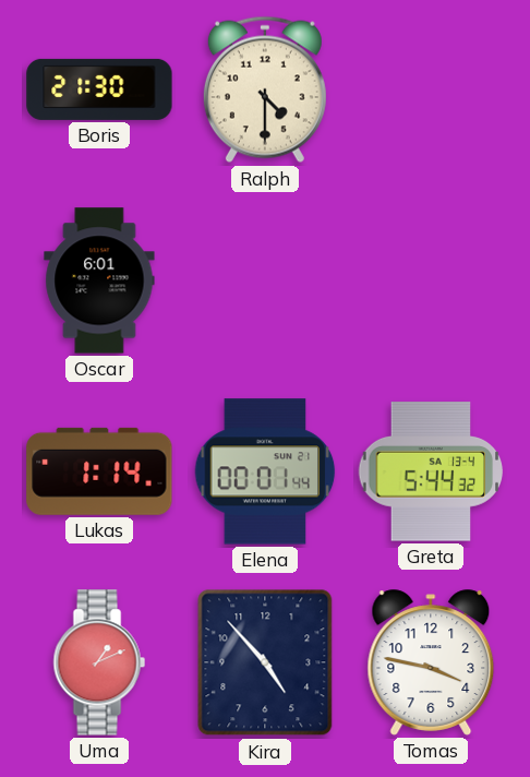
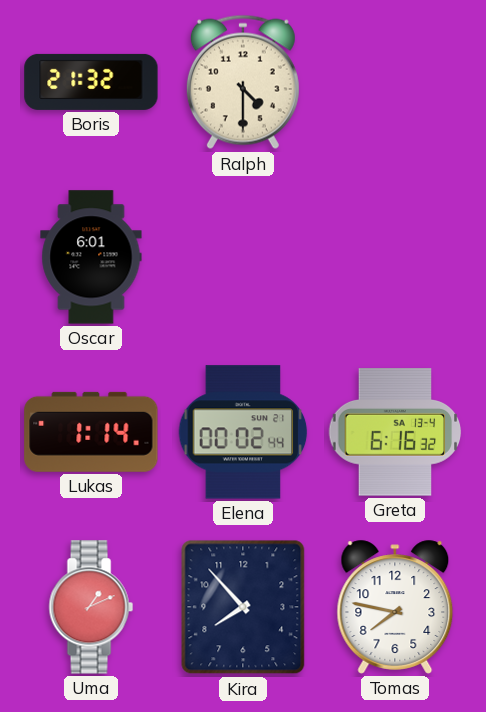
Boris: 21:30 -> 21:32
Elena: 00:01 -> 00:02
Greta: 5:44 -> 6:16
Kira: 4:53 -> 7:53
Tomas: 3:47 -> 7:47
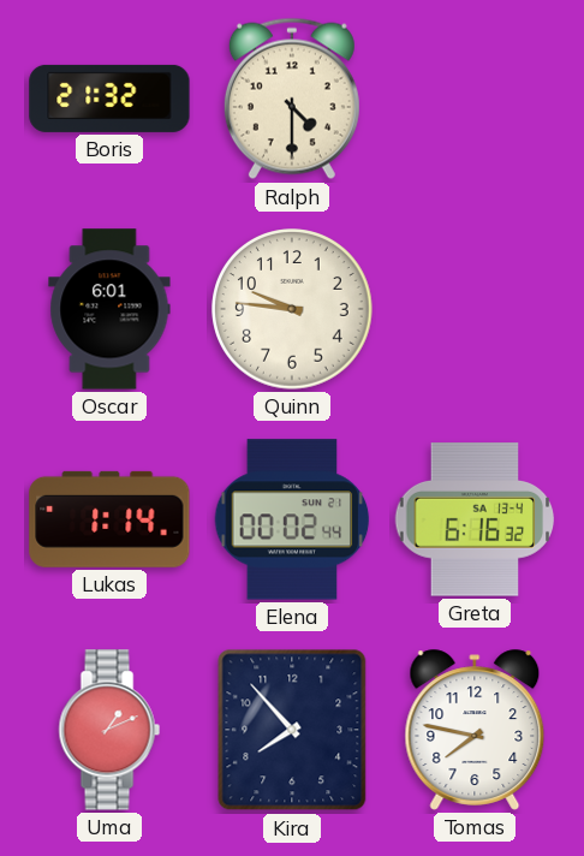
Quinn: none -> 9:46
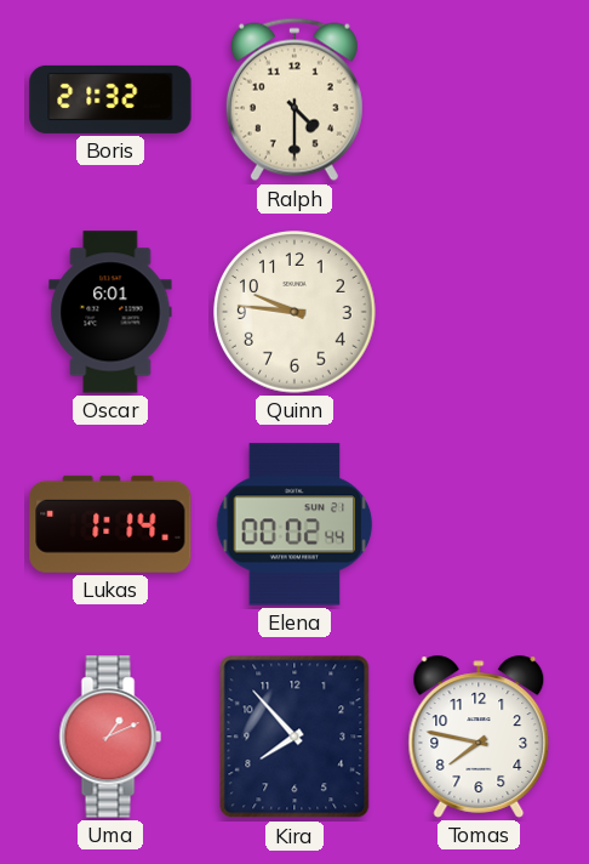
Greta: 6:16 -> none
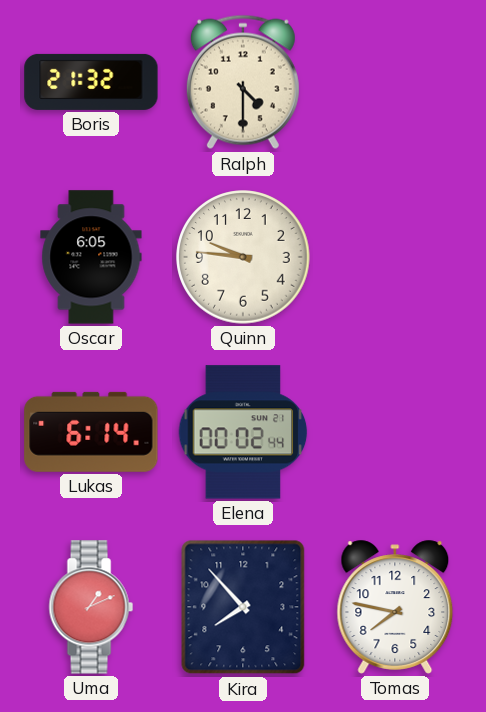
Oscar: 6:01 -> 6:05
Lukas: 1:14 -> 6:14
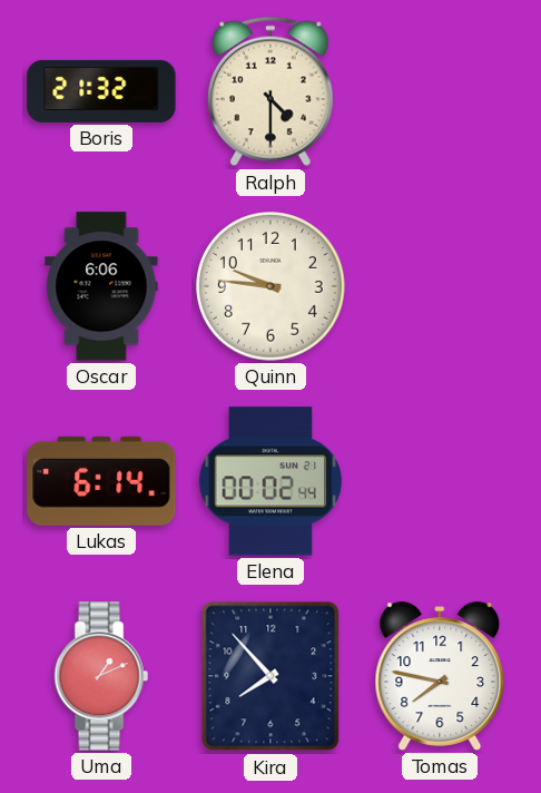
Oscar: 6:05 -> 6:06
